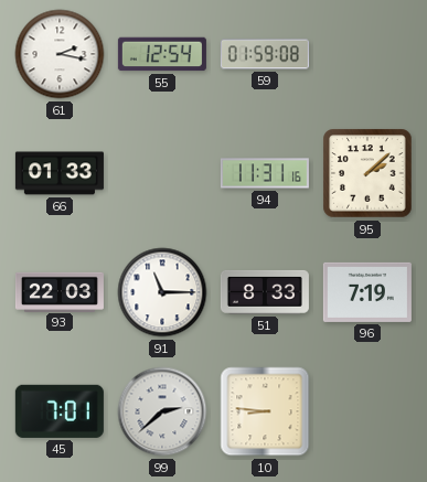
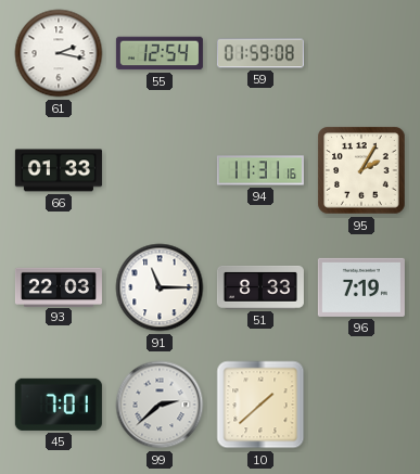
95: 2:08 -> 2:05
10: 8:46 -> 1:38
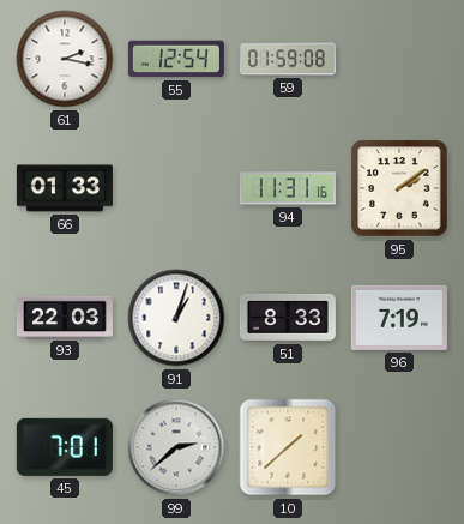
95: 2:05 -> 2:09
91: 11:15 -> 1:03
